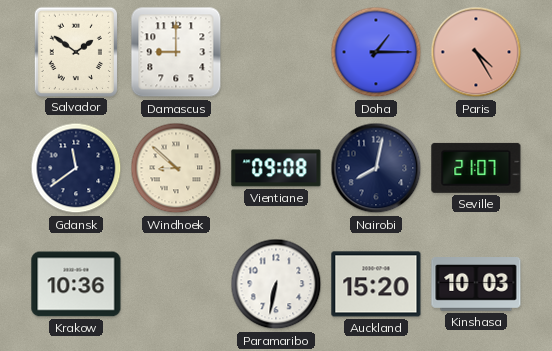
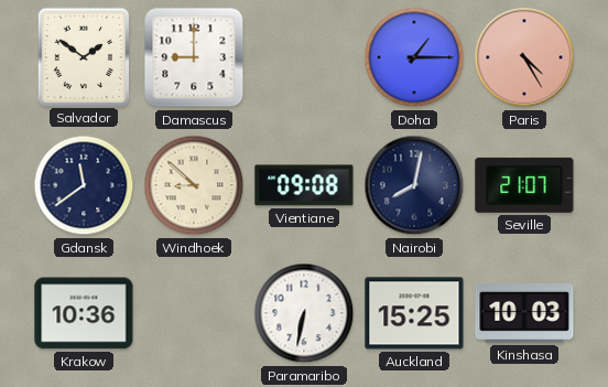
Auckland: 15:20 -> 15:25
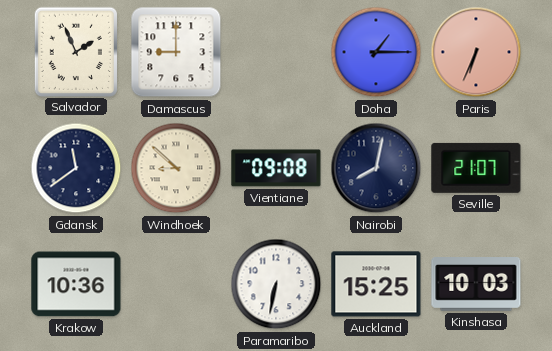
Salvador: 1:51 -> 1:56
Paris: 4:25 -> 6:34
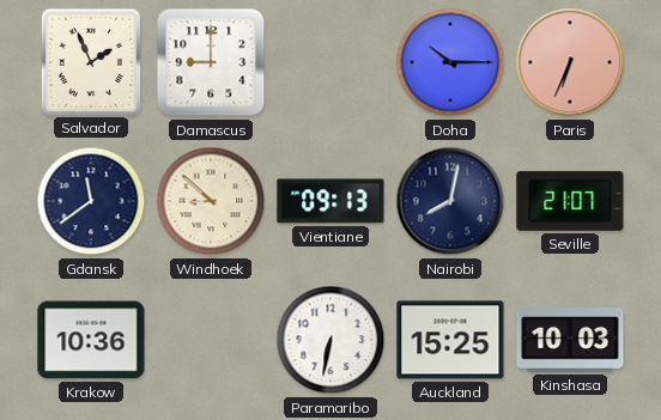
Doha: 1:15 -> 10:15
Vientiane: 09:08 -> 09:13
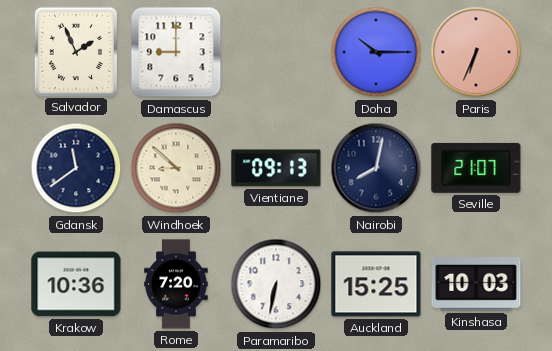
Rome: none -> 7:20
